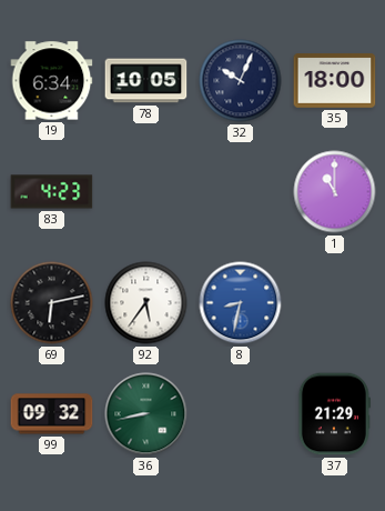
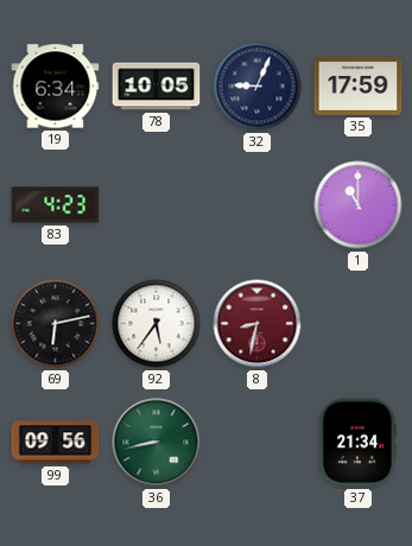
32: 10:04 -> 9:04
35: 18:00 -> 17:59
8 dial: blue -> burgundy
99: 09:32 -> 09:56
37: 21:29 -> 21:34
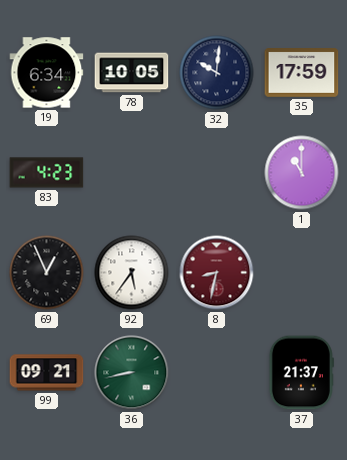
32: 9:04 -> 10:01
69: 6:13 -> 12:56
99: 09:56 -> 09:21
37: 21:34 -> 21:37
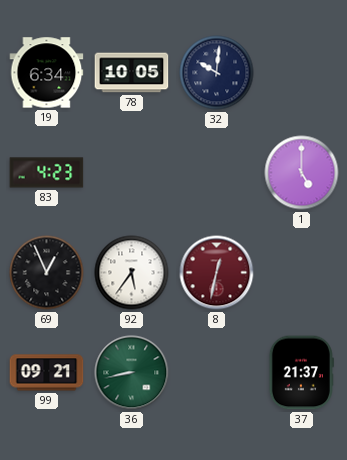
35: 17:59 -> none
1: 11:00 -> 5:00
8: 8:32 -> 12:32
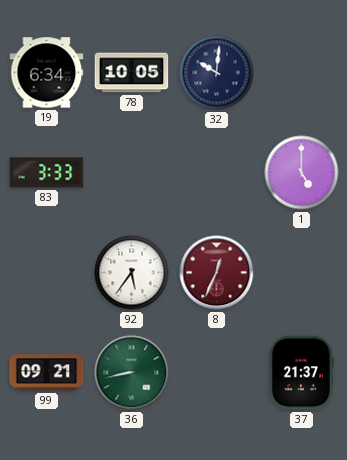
83: 4:23 -> 3:33
69: 12:56 -> none
8: 12:32 -> 12:34
